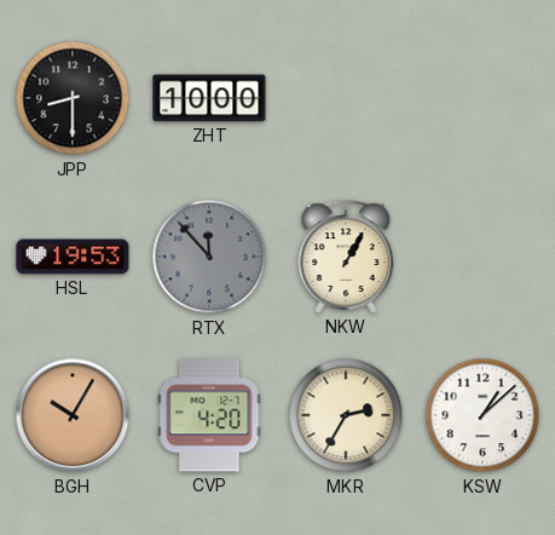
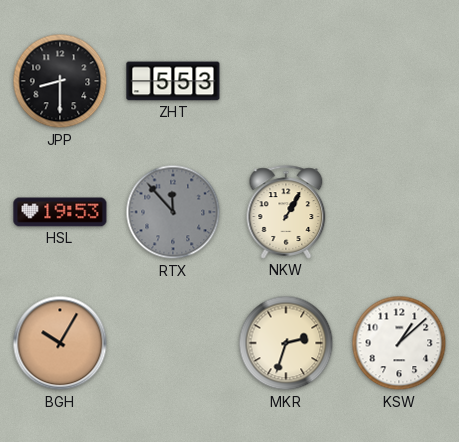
ZHT: 10:00 -> 5:53
CVP: 4:20 -> none
MKR: 2:35 -> 2:33
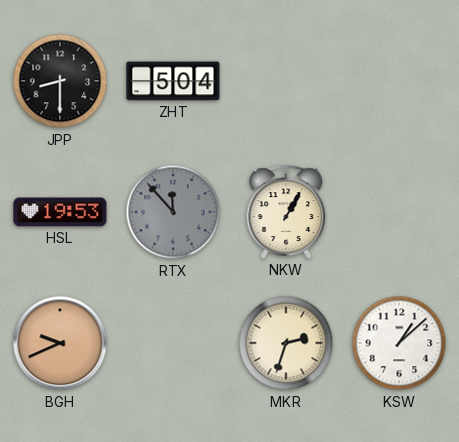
ZHT: 5:53 -> 5:04
BGH: 10:05 -> 9:41
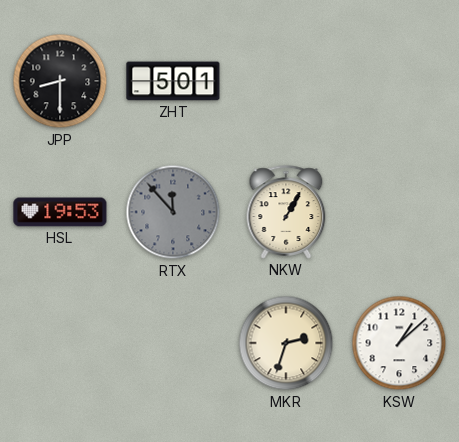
ZHT: 5:04 -> 5:01
BGH: 9:41 -> none
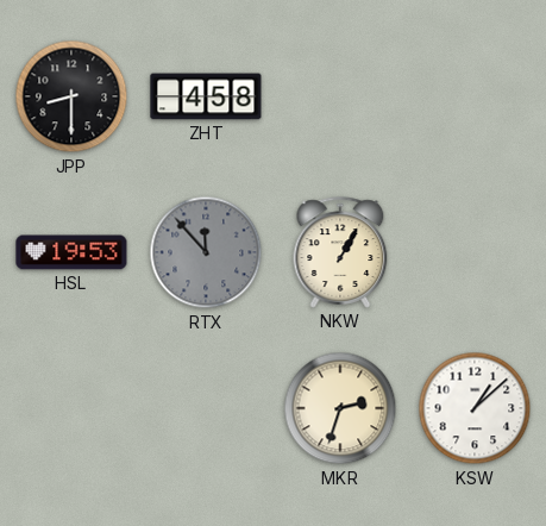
ZHT: 5:01 -> 4:58
